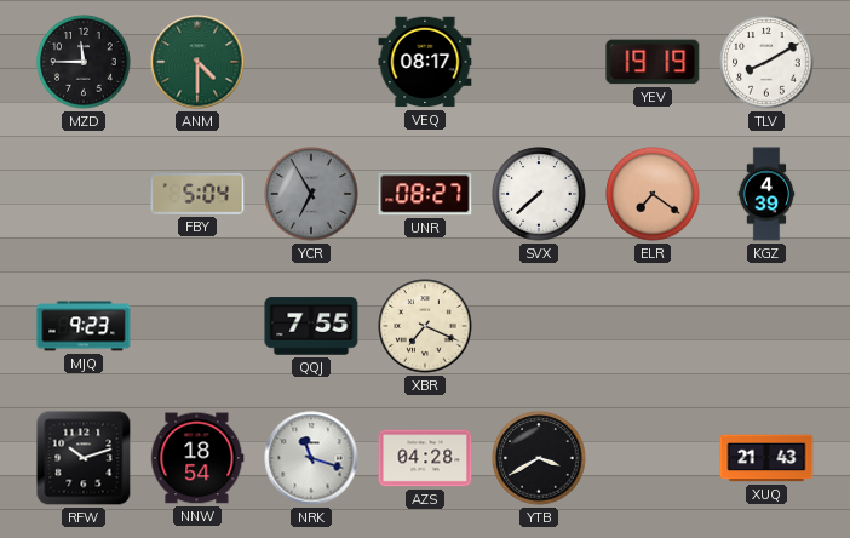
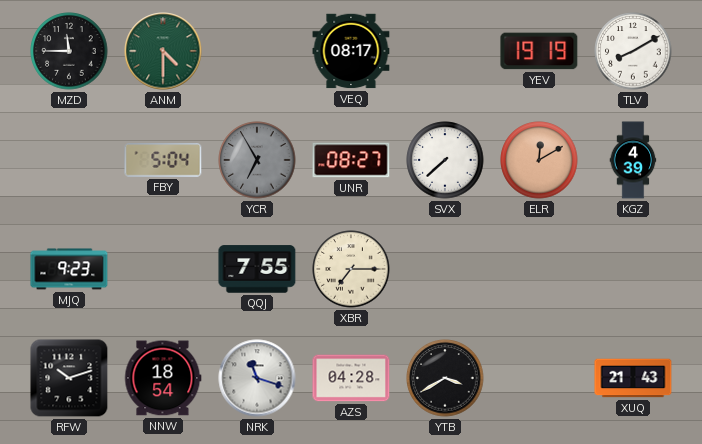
ELR: 7:21 -> 12:10
XBR: 7:19 -> 7:15
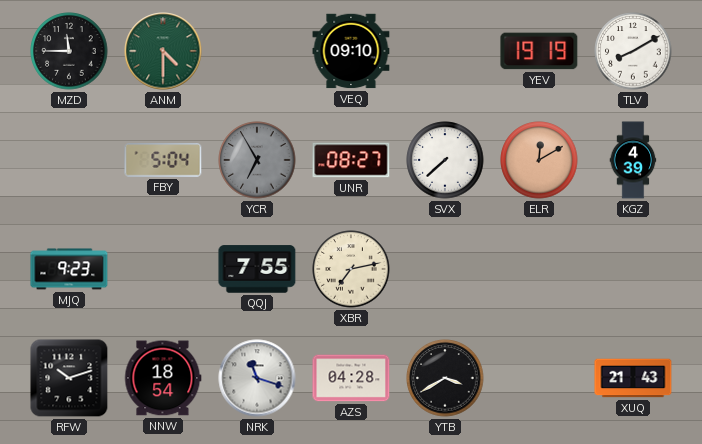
VEQ: 08:17 -> 09:10
XBR: 7:15 -> 7:13
